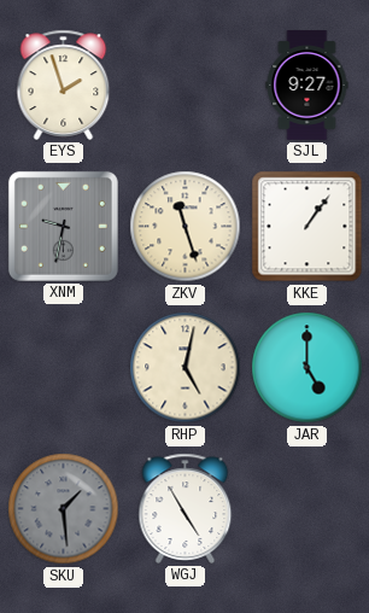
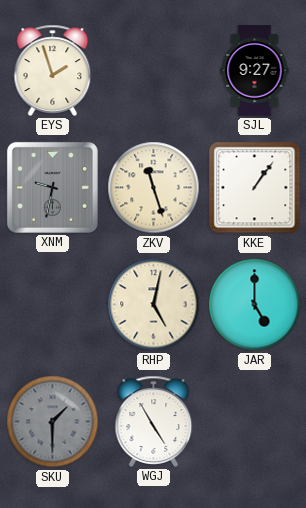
SKU: 1:29 -> 1:30
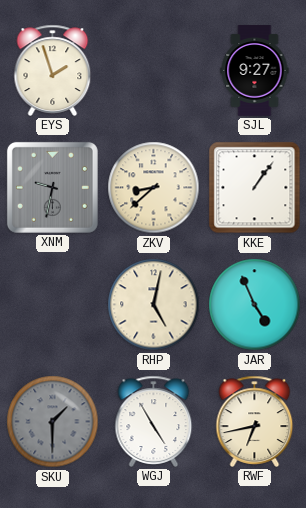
ZKV: 11:27 -> 8:38
JAR: 5:00 -> 4:56
RWF: none -> 6:43
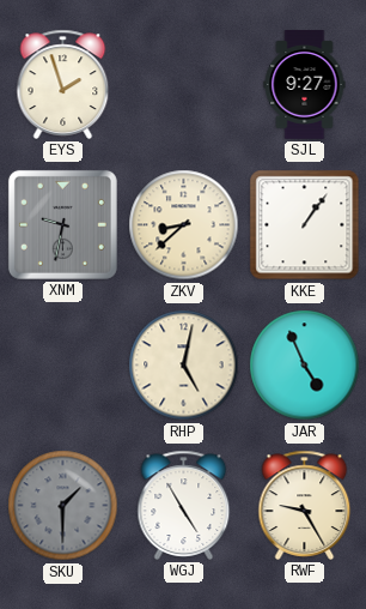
RWF: 6:43 -> 9:25
